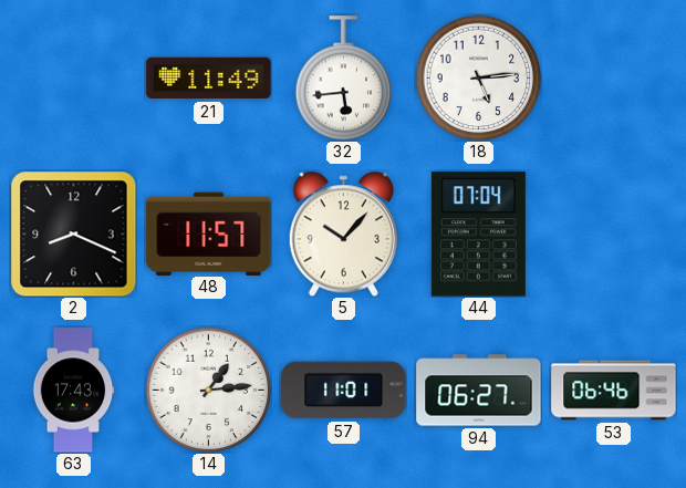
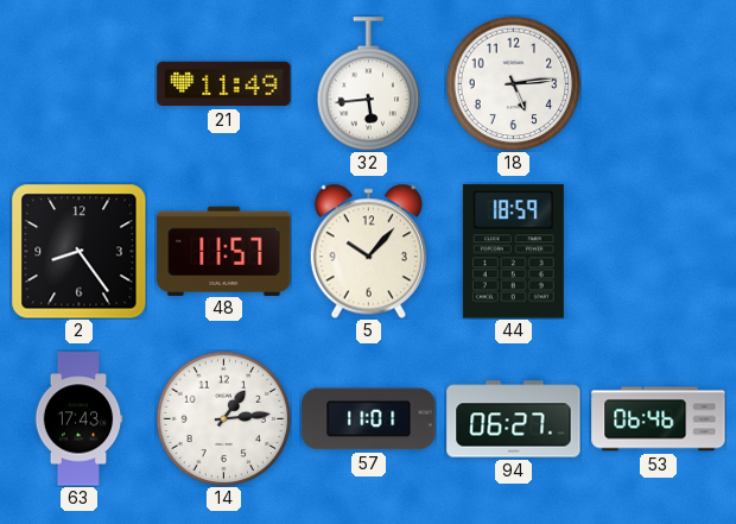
2: 8:19 -> 8:24
44: 07:04 -> 18:59
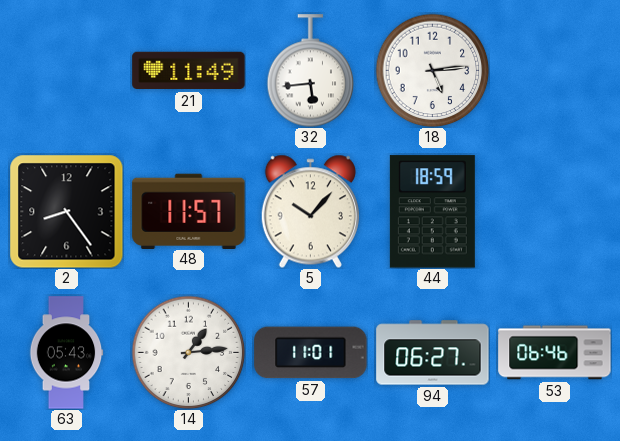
63: 17:43 -> 05:43
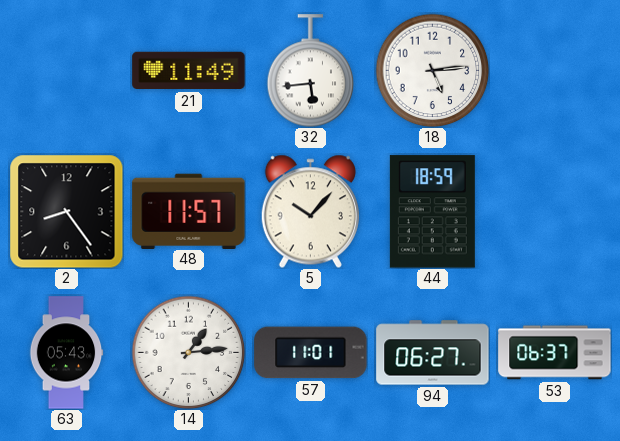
53: 06:46 -> 06:37
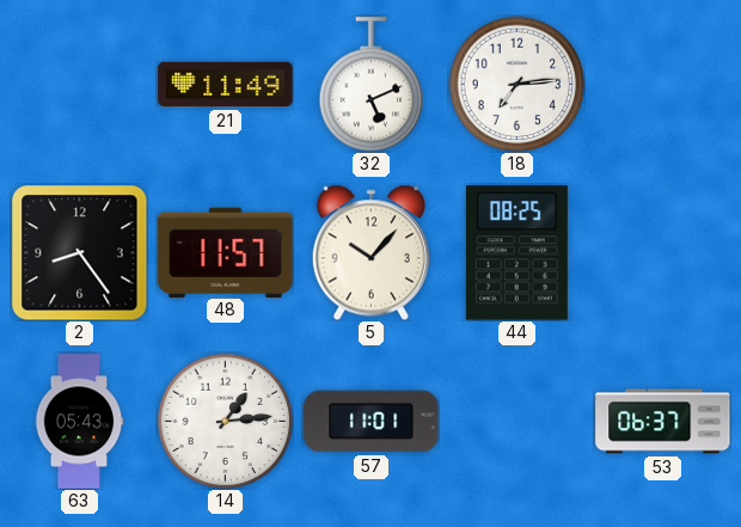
32: 5:44 -> 5:11
18: 5:14 -> 7:14
44: 18:59 -> 08:25
94: 06:27 -> none
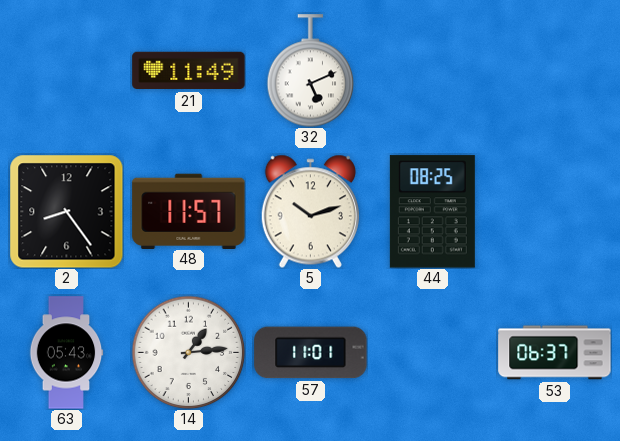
18: 7:14 -> none
5: 10:07 -> 10:12
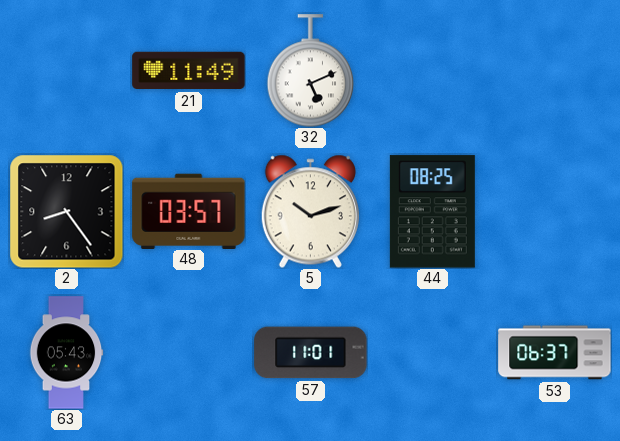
48: 11:57 -> 03:57
14: 1:14 -> none
